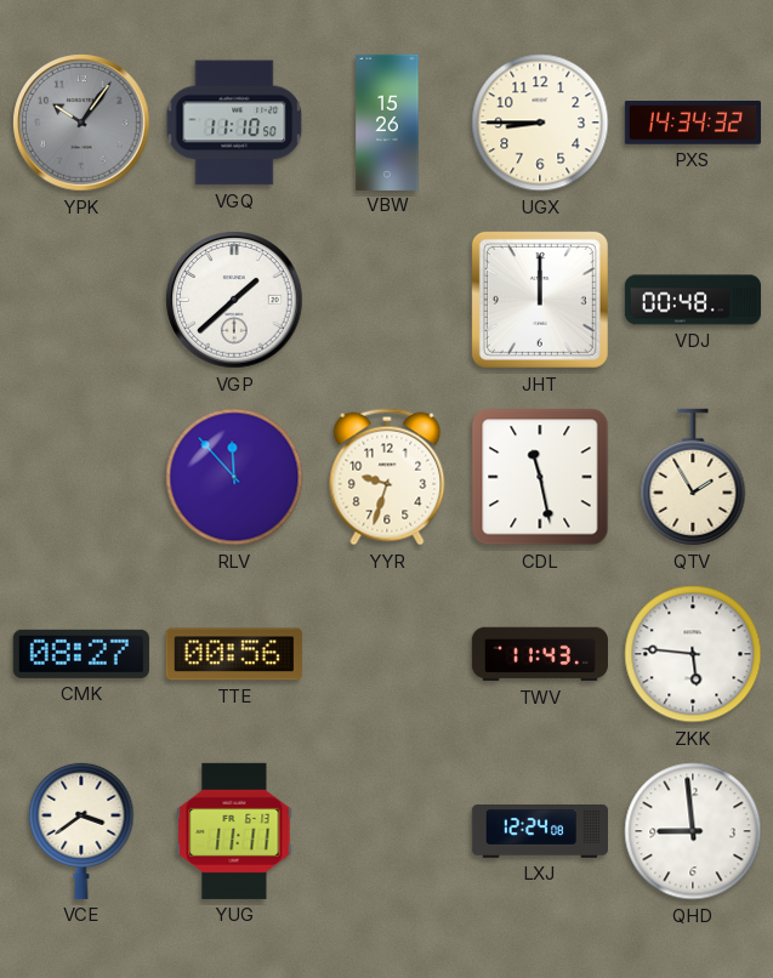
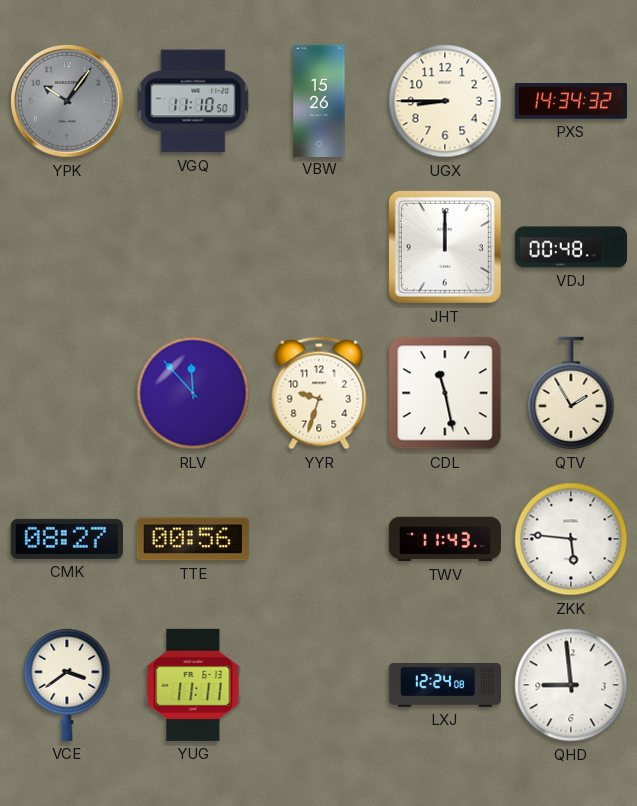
VGP: 1:38 -> none
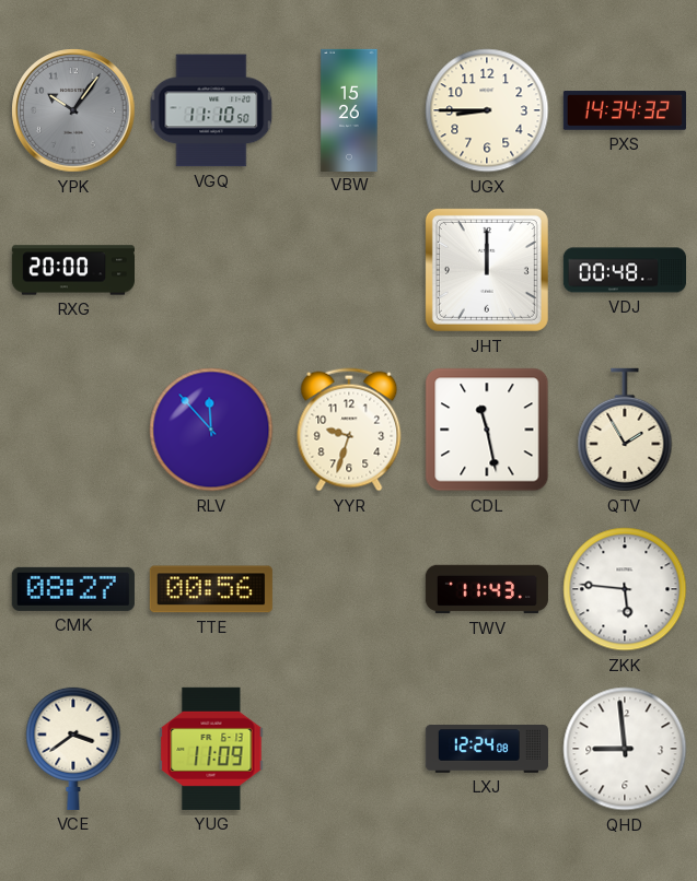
RXG: none -> 20:00
YUG: 11:11 -> 11:09
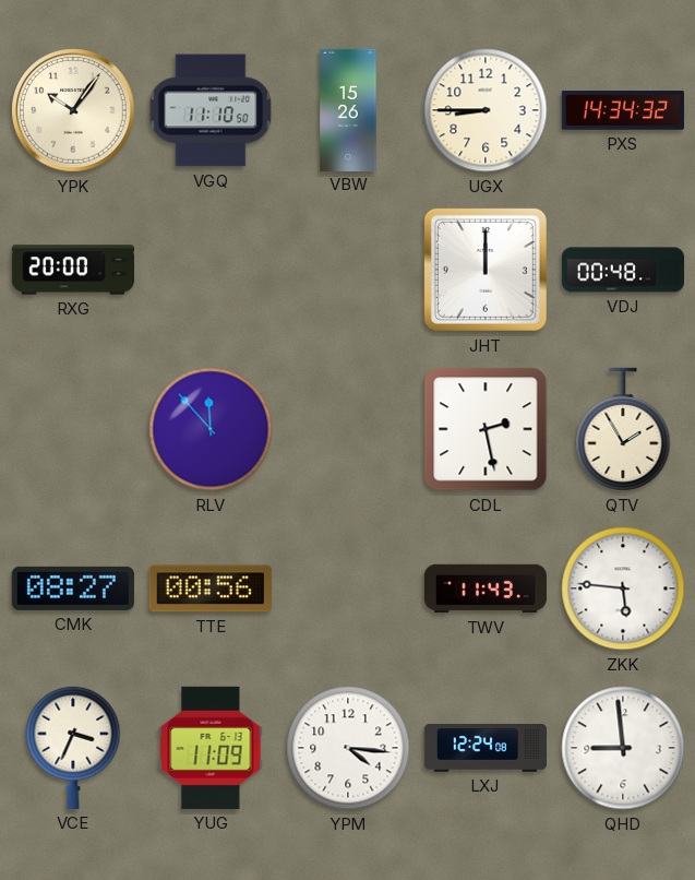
YPK dial: grey -> cream
YYR: 9:33 -> none
CDL: 11:28 -> 2:28
VCE: 3:39 -> 3:34
YPM: none -> 4:16
